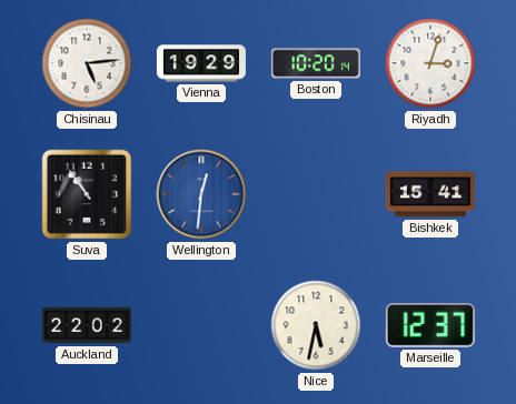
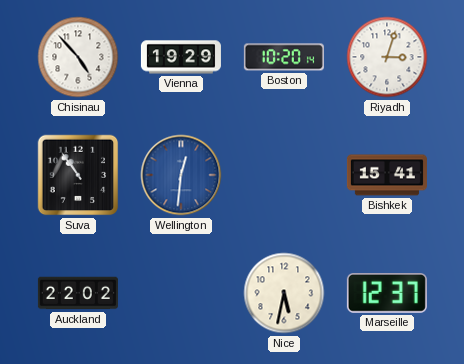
Chisinau: 5:14 -> 4:53
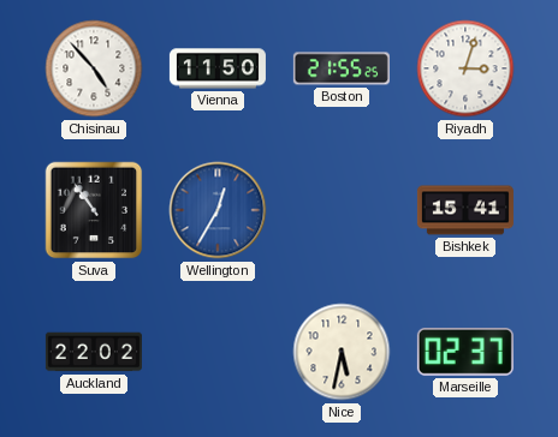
Vienna: 19:29 -> 11:50
Boston: 10:20 -> 21:55
Wellington: 12:31 -> 12:35
Marseille: 12:37 -> 02:37
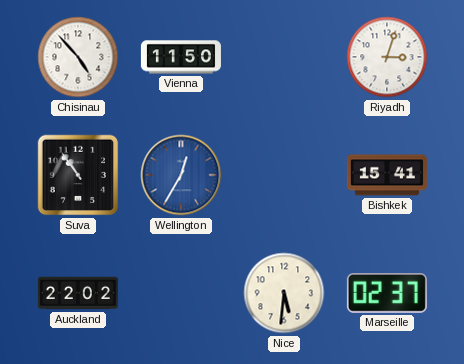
Boston: 21:55 -> none
Nice: 5:32 -> 5:31
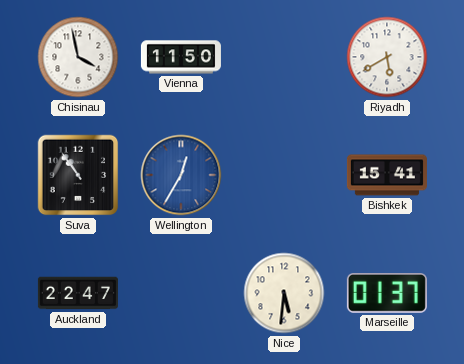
Chisinau: 4:53 -> 3:58
Riyadh: 3:03 -> 5:40
Auckland: 22:02 -> 22:47
Marseille: 02:37 -> 01:37
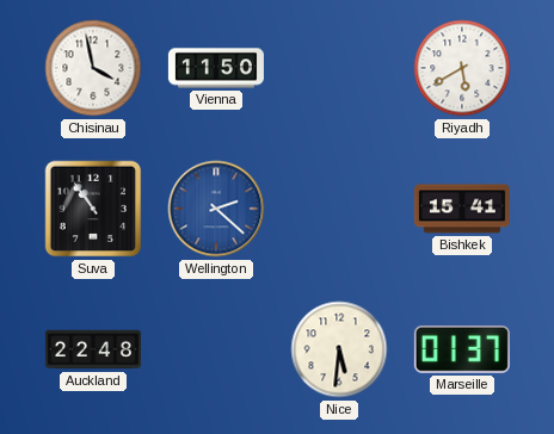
Wellington: 12:35 -> 2:22
Auckland: 22:47 -> 22:48
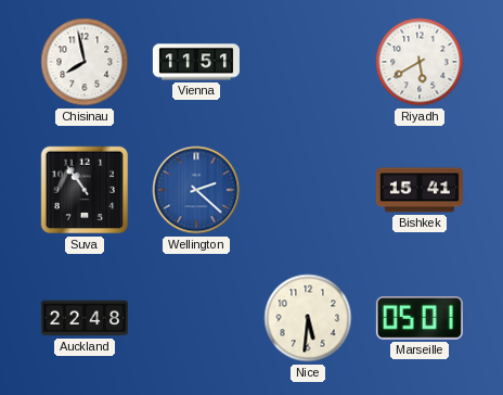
Chisinau: 3:58 -> 7:58
Vienna: 11:50 -> 11:51
Marseille: 01:37 -> 05:01
